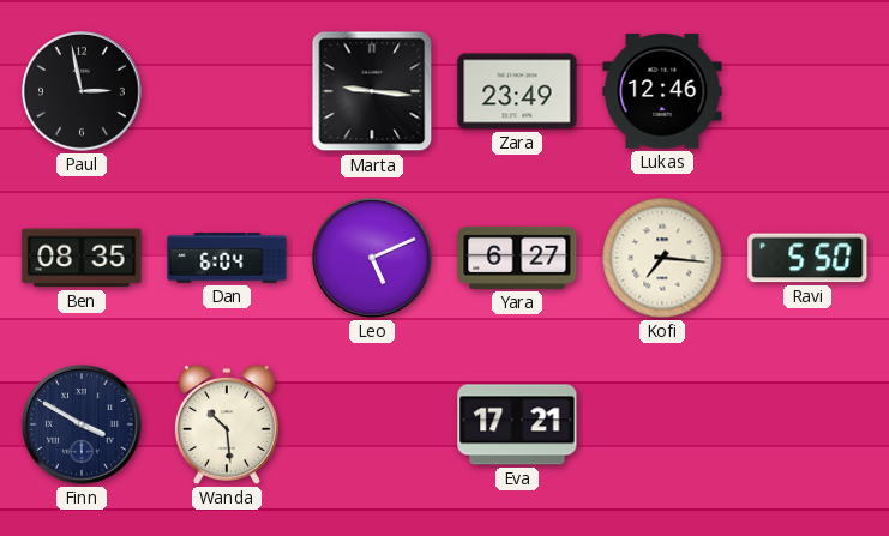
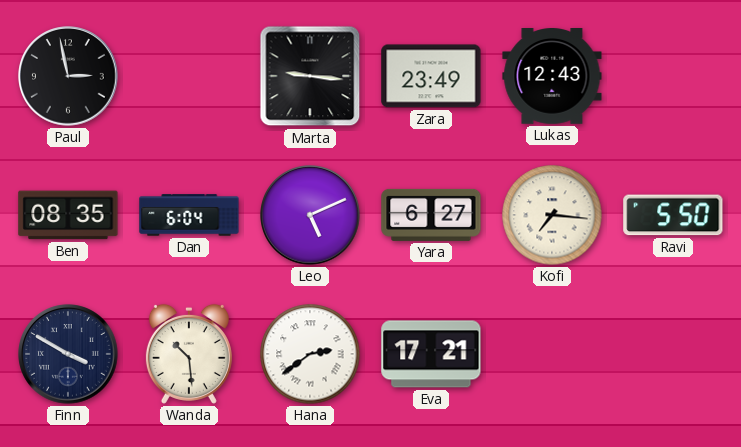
Lukas: 12:46 -> 12:43
Hana: none -> 2:39
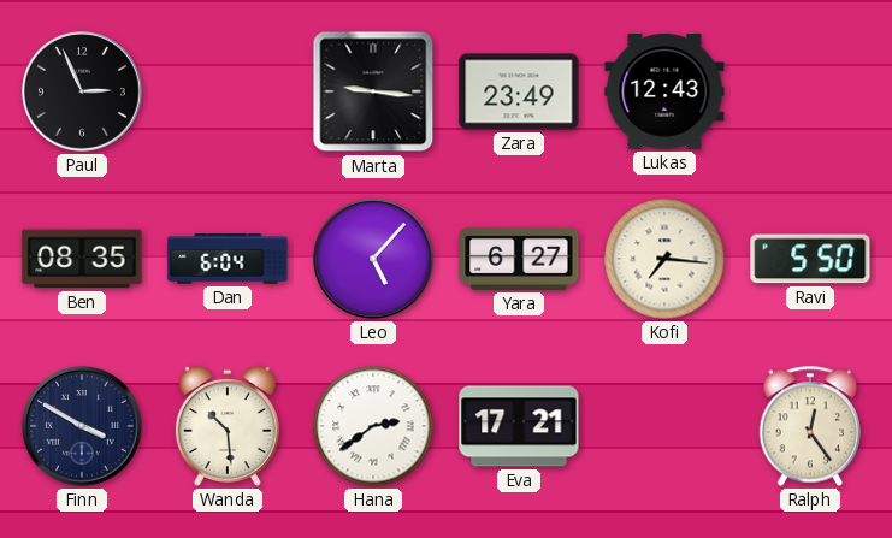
Paul: 2:58 -> 2:56
Leo: 5:11 -> 5:07
Ralph: none -> 12:24
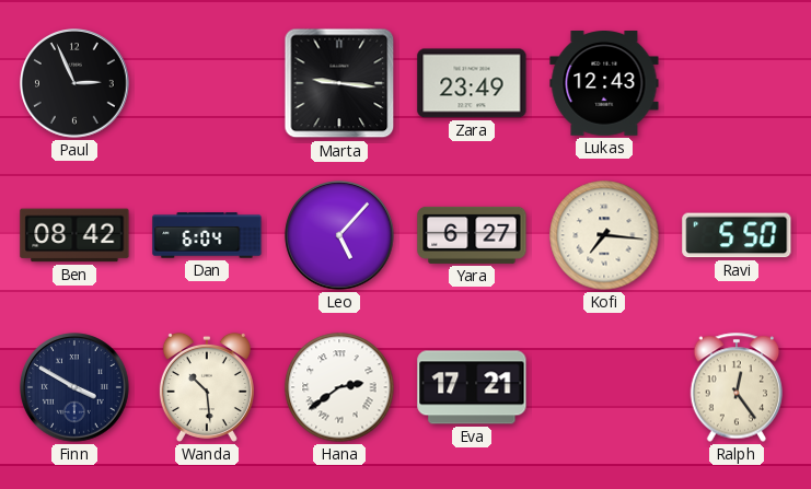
Ben: 08:35 -> 08:42
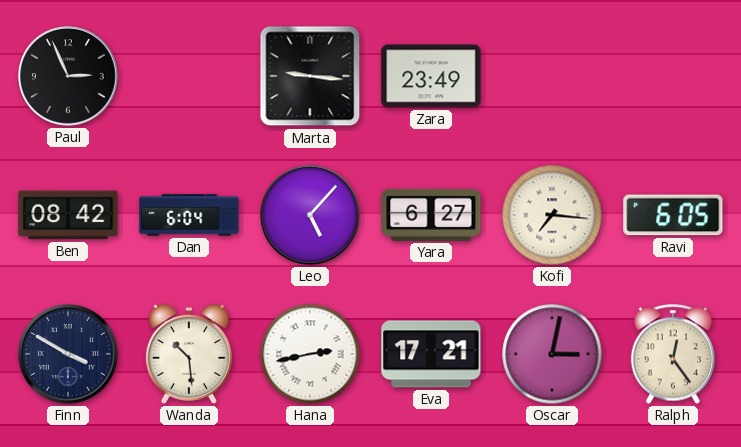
Lukas: 12:43 -> none
Ravi: 5:50 -> 6:05
Hana: 2:39 -> 2:43
Oscar: none -> 3:02
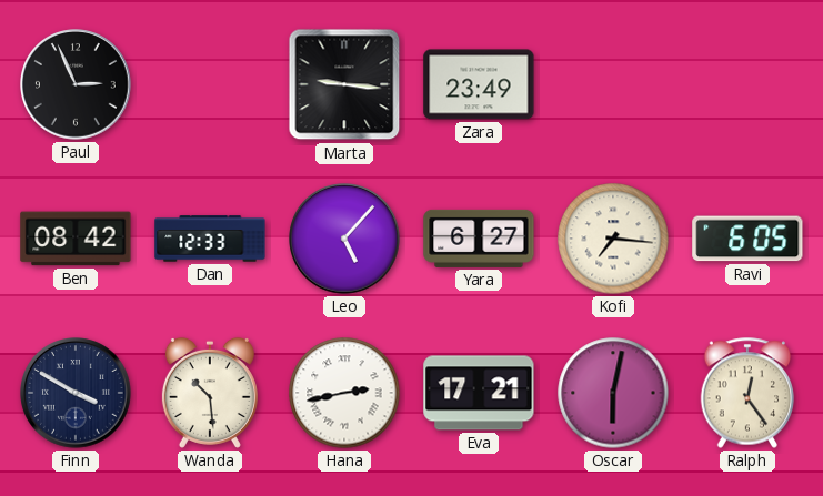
Dan: 6:04 -> 12:33
Oscar: 3:02 -> 6:02
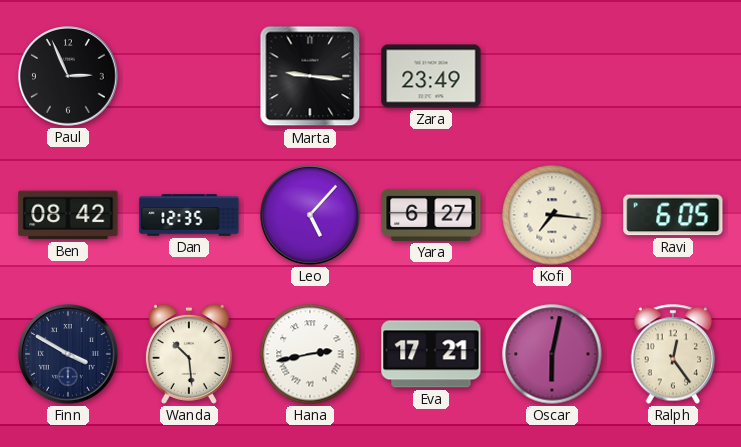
Dan: 12:33 -> 12:35
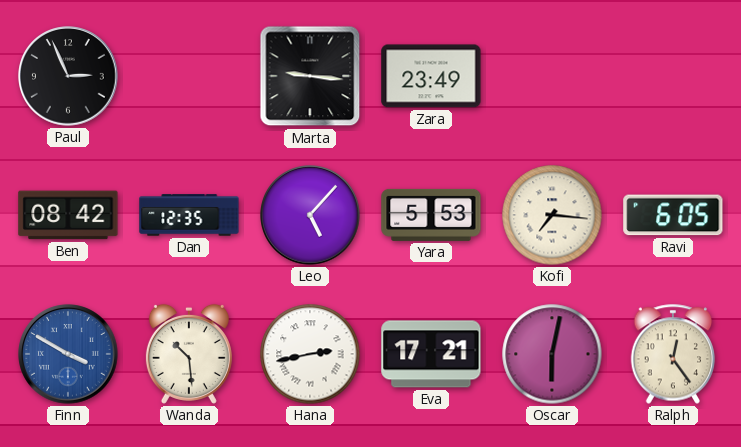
Yara: 6:27 -> 5:53
Finn dial: navy -> blue
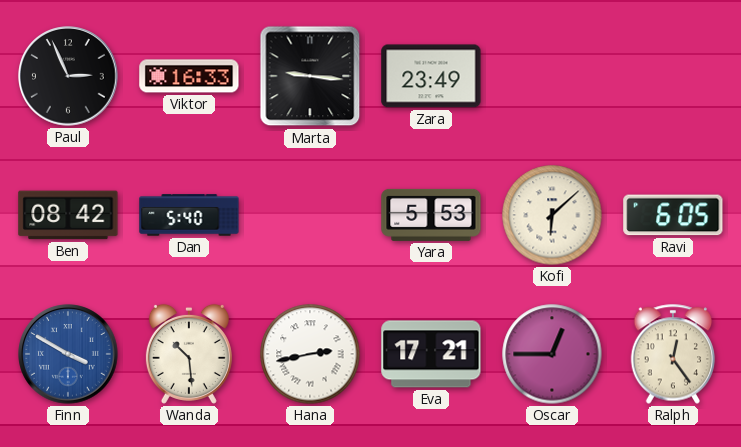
Viktor: none -> 16:33
Dan: 12:35 -> 5:40
Leo: 5:07 -> none
Kofi: 7:16 -> 6:08
Oscar: 6:02 -> 12:45
